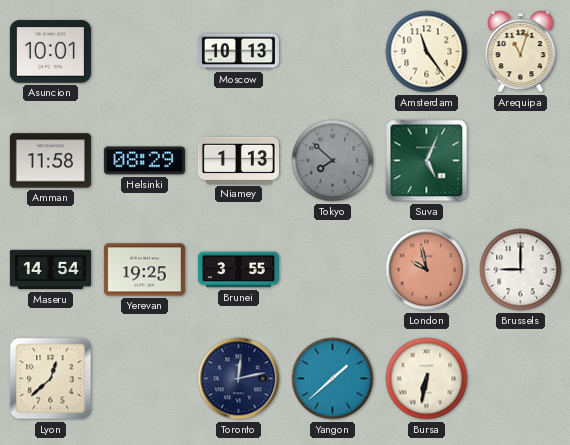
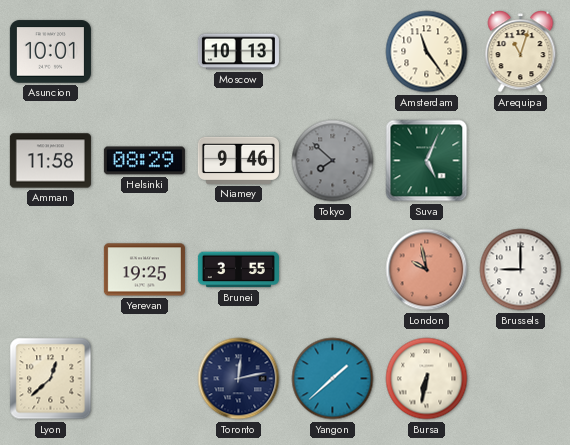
Niamey: 1:13 -> 9:46
Maseru: 14:54 -> none
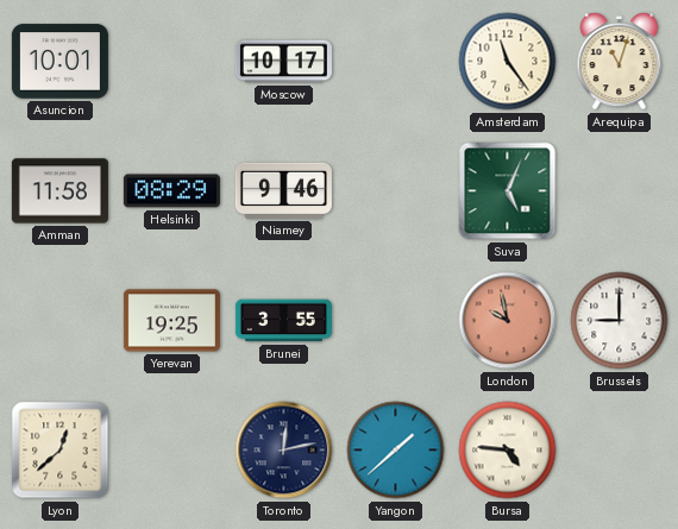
Moscow: 10:13 -> 10:17
Tokyo: 7:52 -> none
Bursa: 6:32 -> 4:46
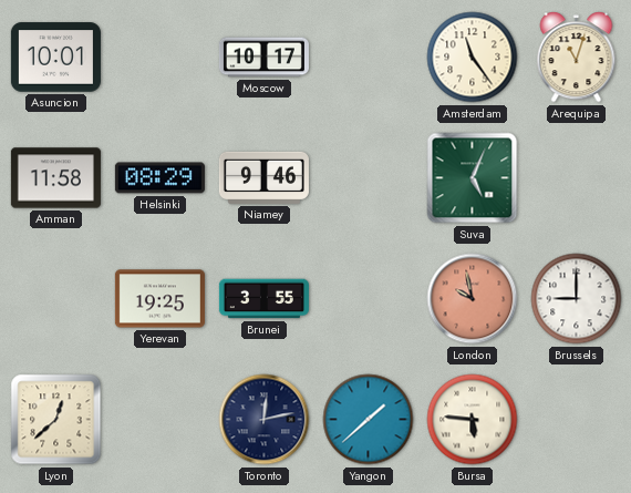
Bursa: 4:46 -> 5:46
